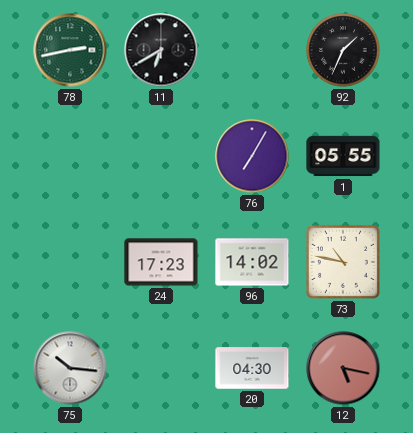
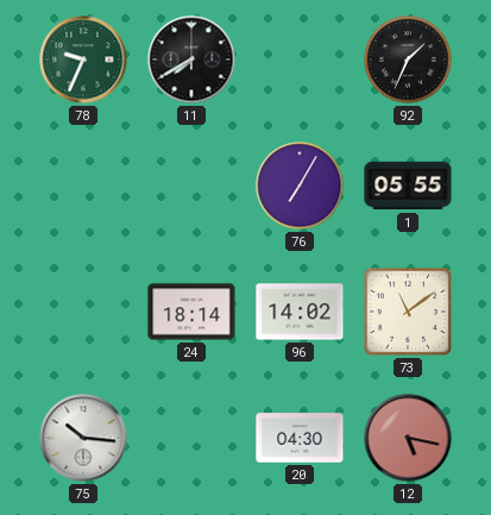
78: 2:43 -> 9:34
11: 6:40 -> 7:40
24: 17:23 -> 18:14
73: 10:47 -> 11:09
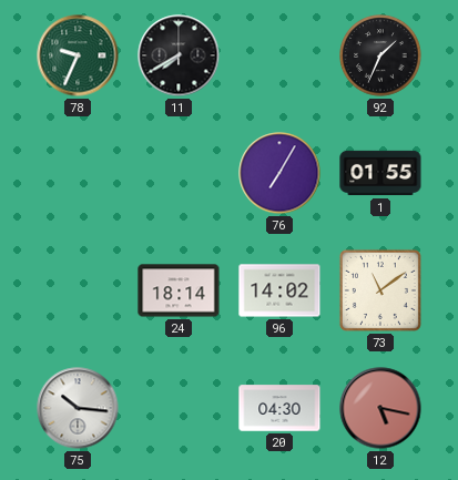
1: 05:55 -> 01:55
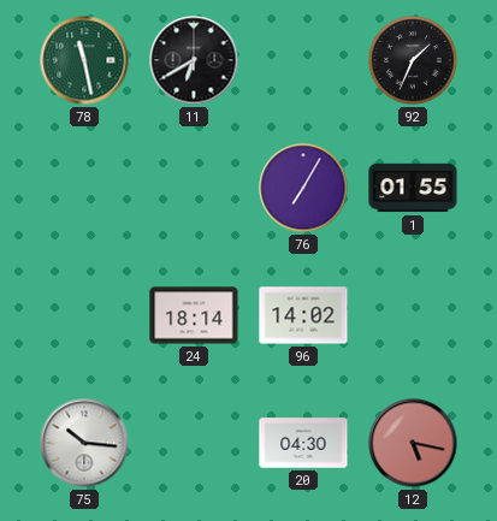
78: 9:34 -> 11:28
11: 7:40 -> 6:40
73: 11:09 -> none
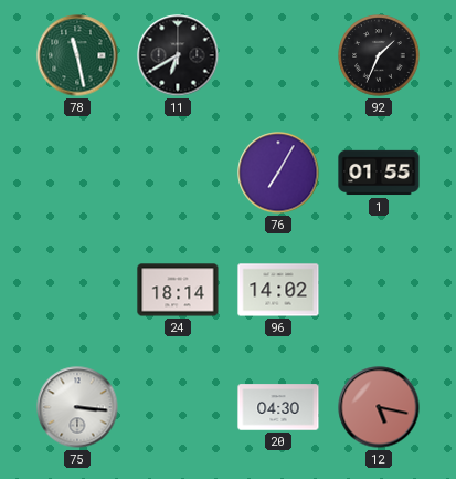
75: 10:16 -> 3:16
